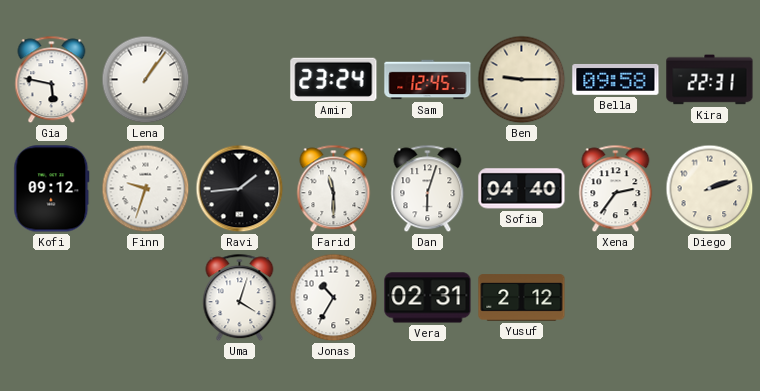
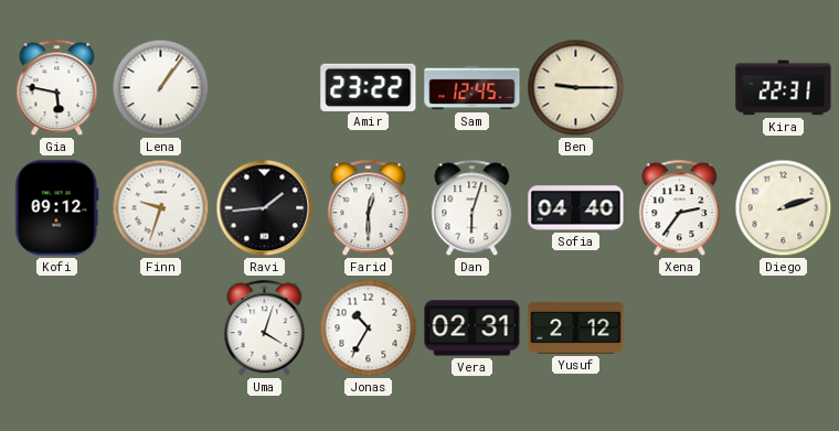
Amir: 23:24 -> 23:22
Bella: 09:58 -> none
Farid: 11:30 -> 12:30
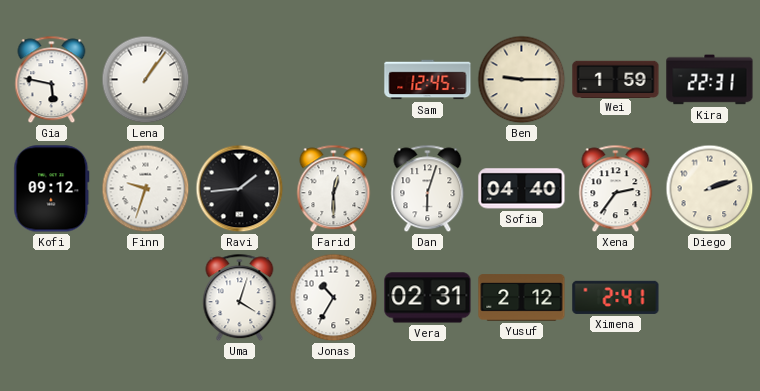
Amir: 23:22 -> none
Wei: none -> 1:59
Ximena: none -> 2:41
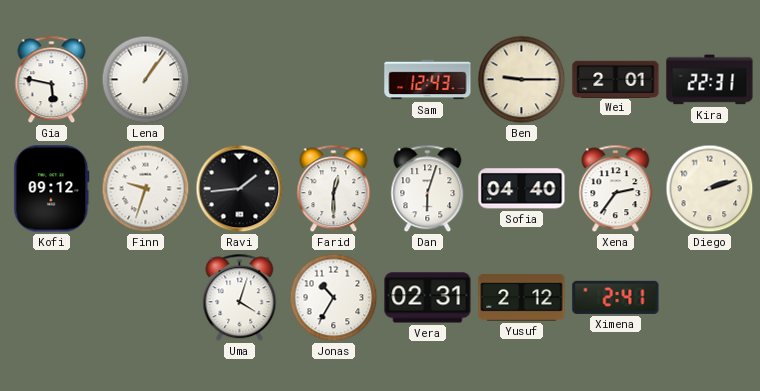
Sam: 12:45 -> 12:43
Wei: 1:59 -> 2:01
